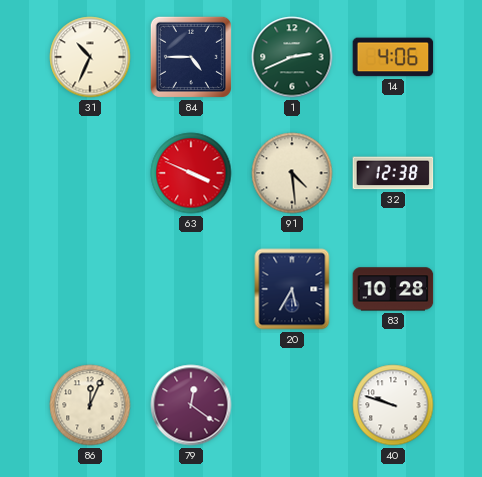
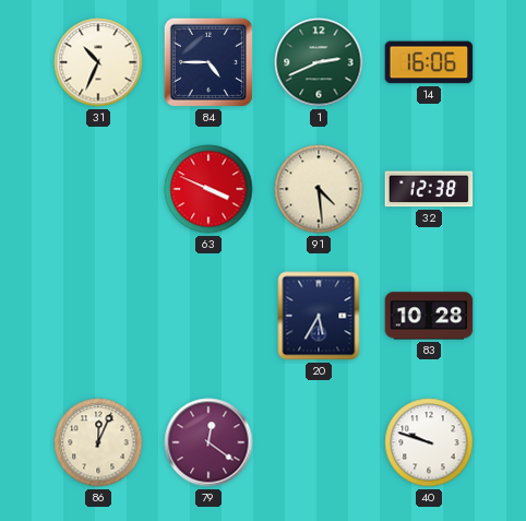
14: 4:06 -> 16:06
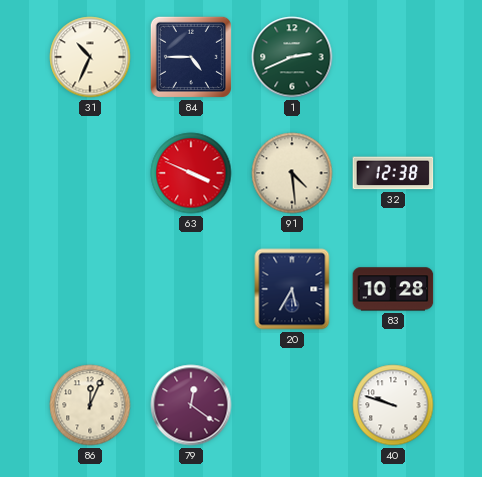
14: 16:06 -> none
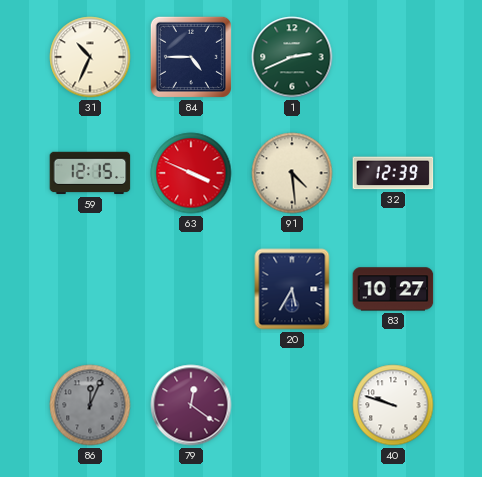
59: none -> 12:15
32: 12:38 -> 12:39
83: 10:28 -> 10:27
86 dial: cream -> grey
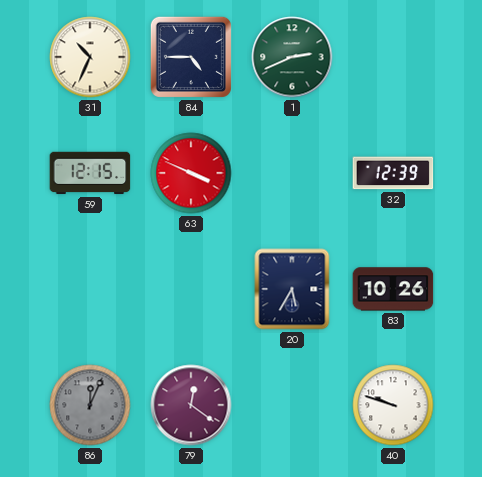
91: 4:29 -> none
83: 10:27 -> 10:26
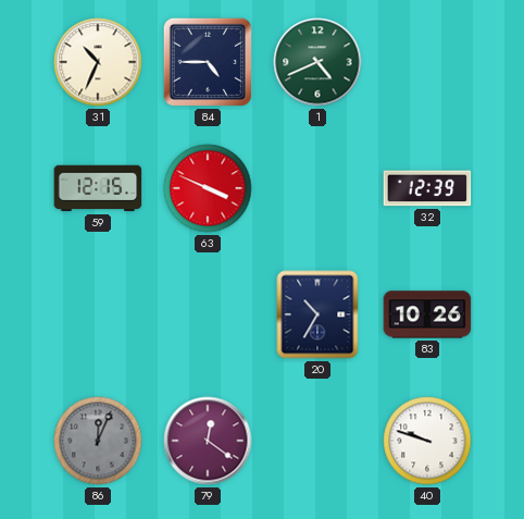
1: 2:41 -> 4:41
20: 5:35 -> 10:35
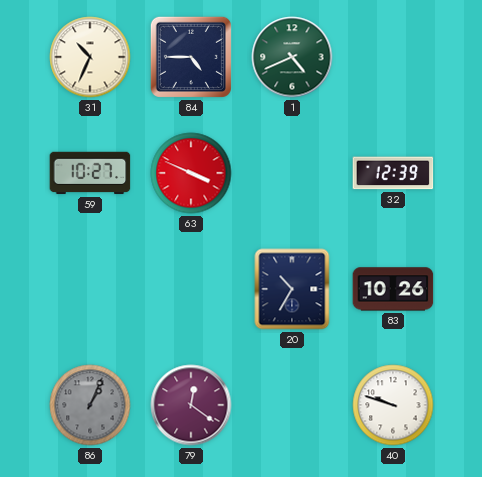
59: 12:15 -> 10:27
86: 12:04 -> 1:04
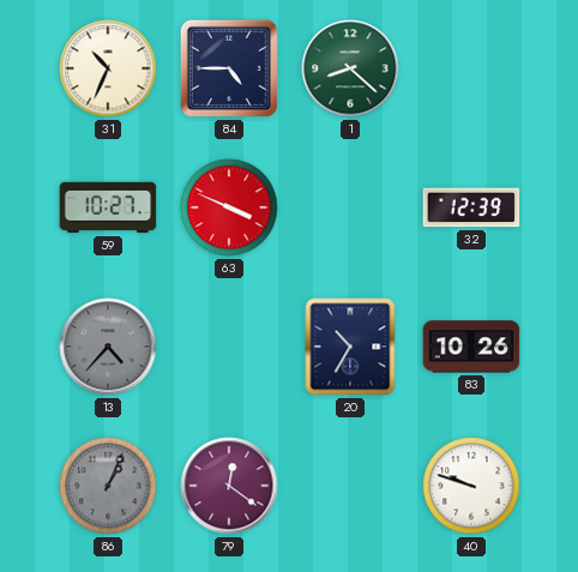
1: 4:41 -> 8:22
13: none -> 4:37
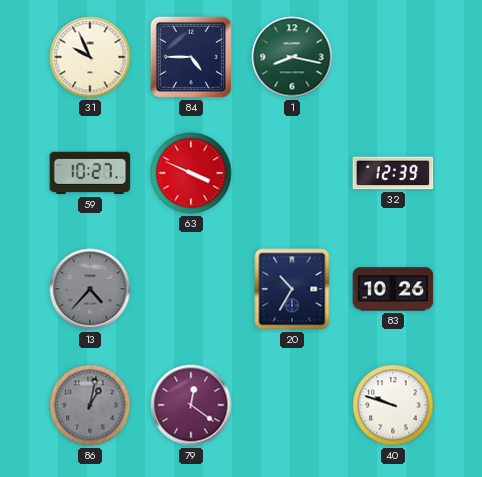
31: 10:34 -> 9:56
1: 8:22 -> 8:17
86: 1:04 -> 1:02
